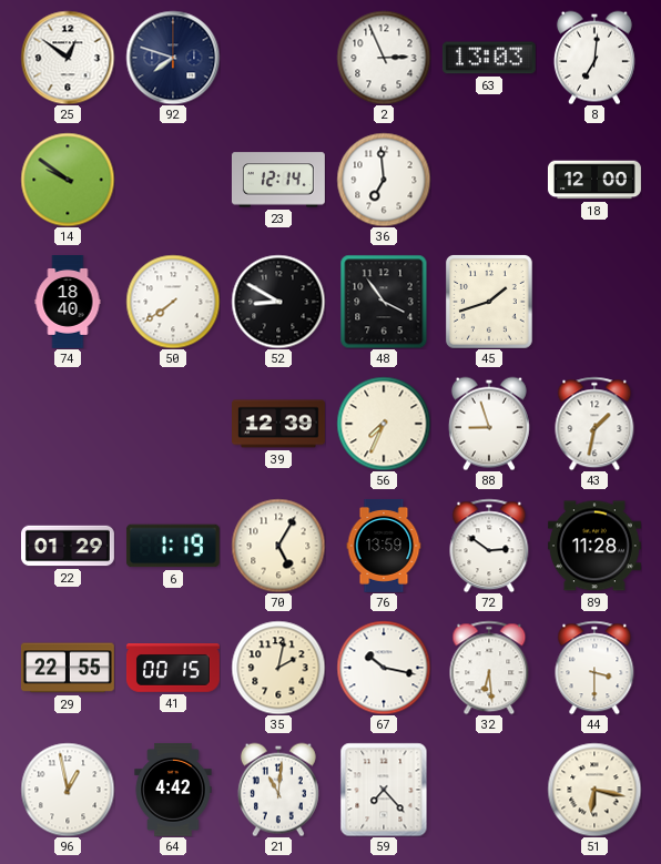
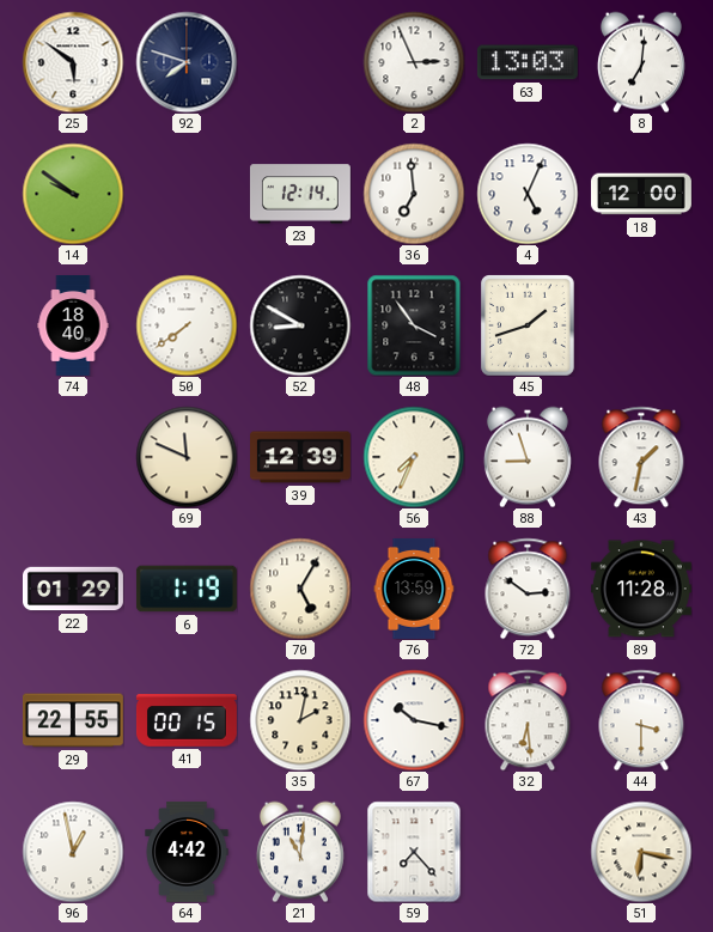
25: 12:51 -> 5:51
4: none -> 5:04
69: none -> 11:49
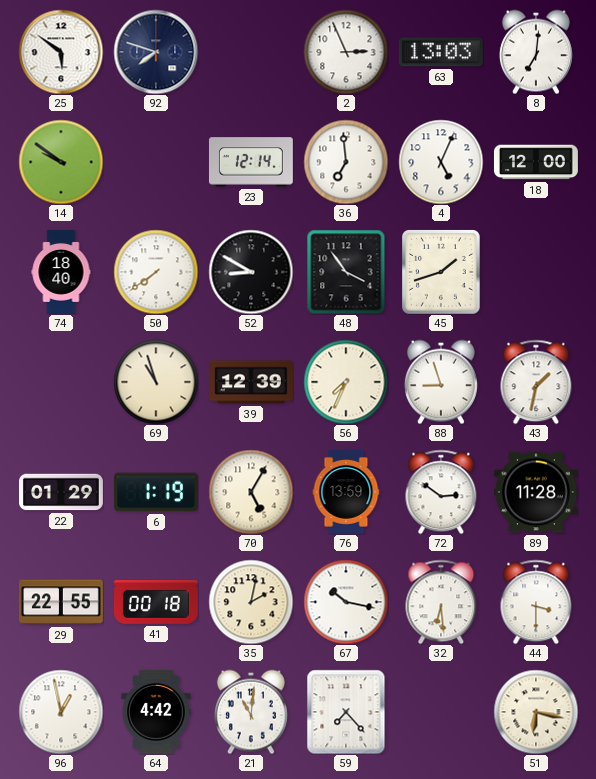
69: 11:49 -> 10:57
41: 00:15 -> 00:18
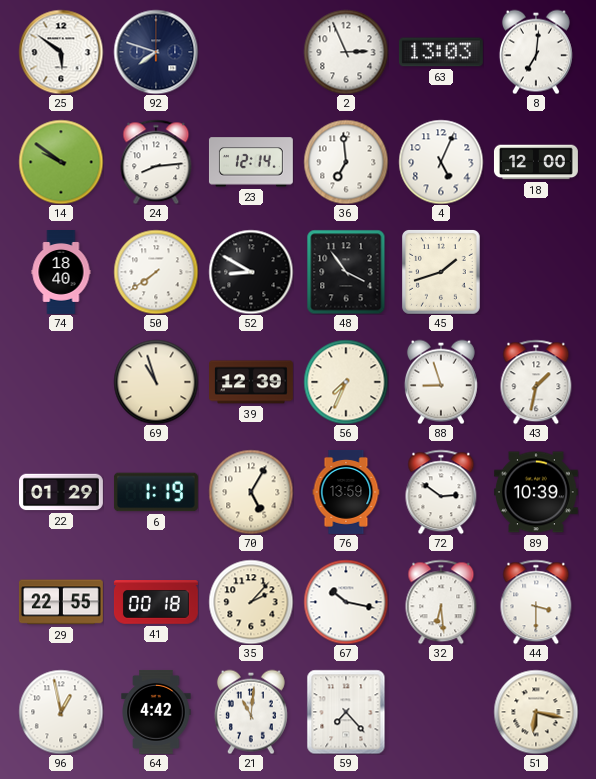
24: none -> 8:14
89: 11:28 -> 10:39
35: 2:02 -> 2:07
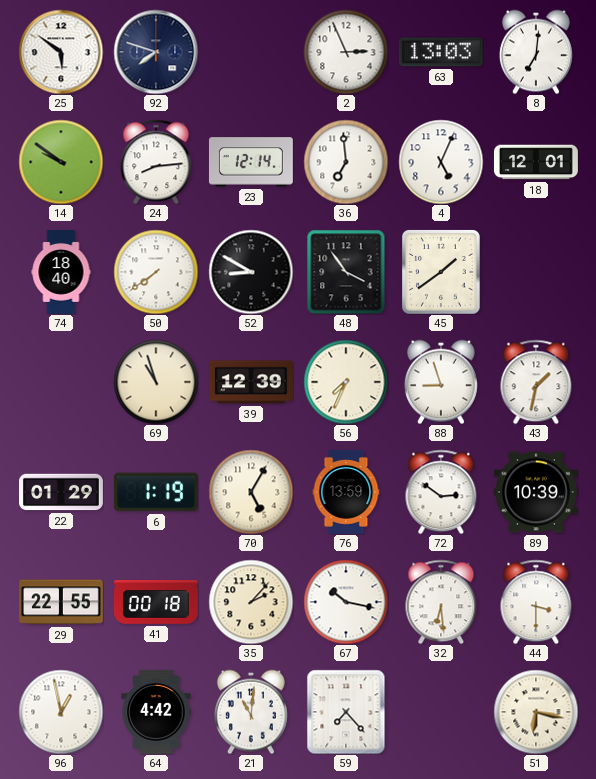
18: 12:00 -> 12:01
45: 1:42 -> 1:39
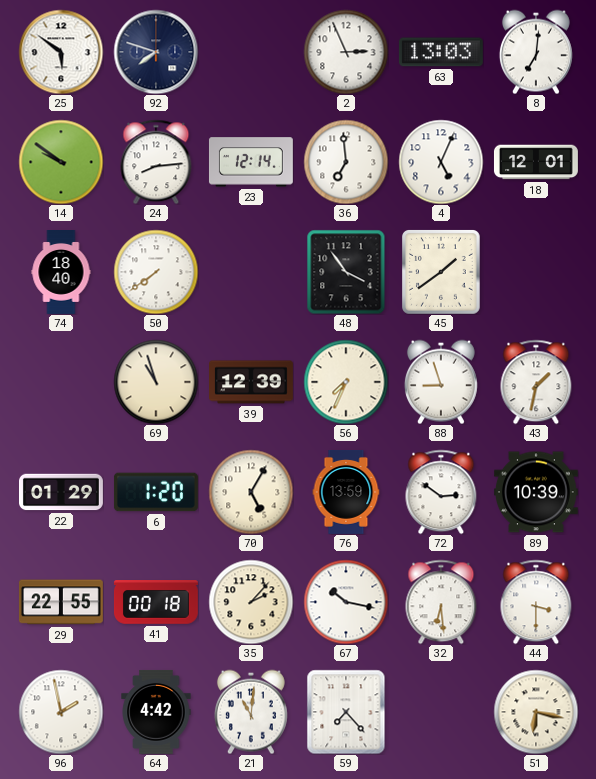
52: 8:50 -> none
6: 1:19 -> 1:20
96: 12:58 -> 1:58
